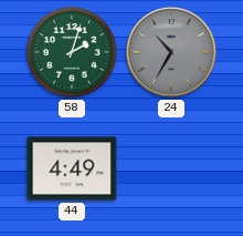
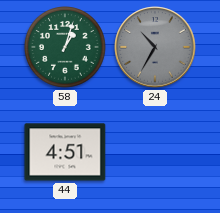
58: 2:03 -> 1:03
44: 4:49 -> 4:51
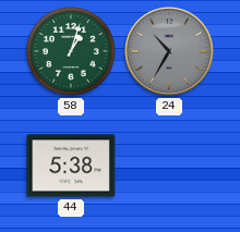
44: 4:51 -> 5:38
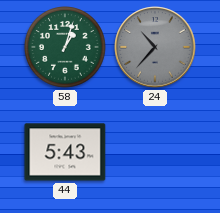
24: 10:35 -> 10:37
44: 5:38 -> 5:43
